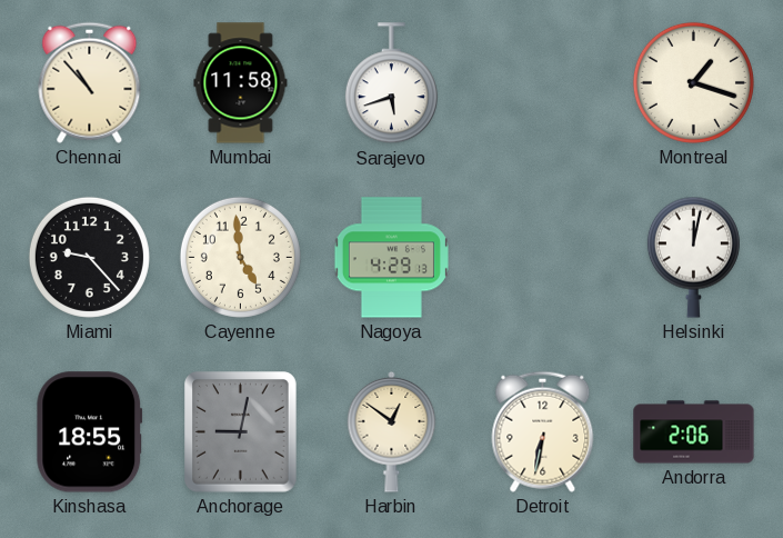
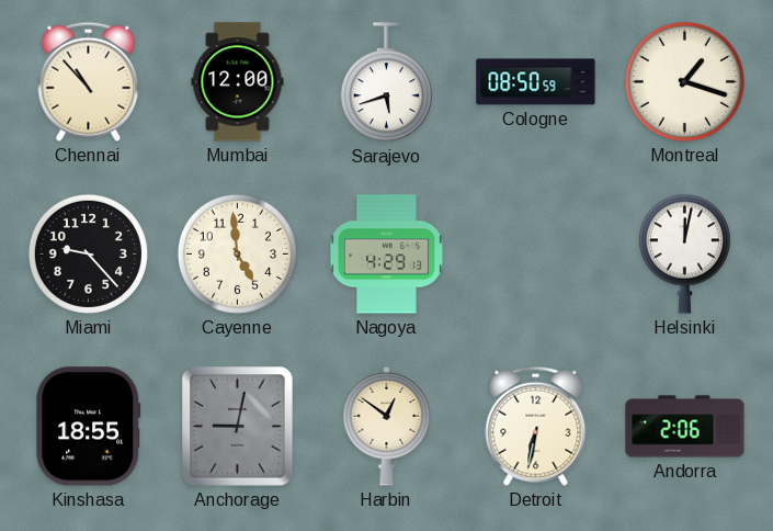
Mumbai: 11:58 -> 12:00
Cologne: none -> 08:50
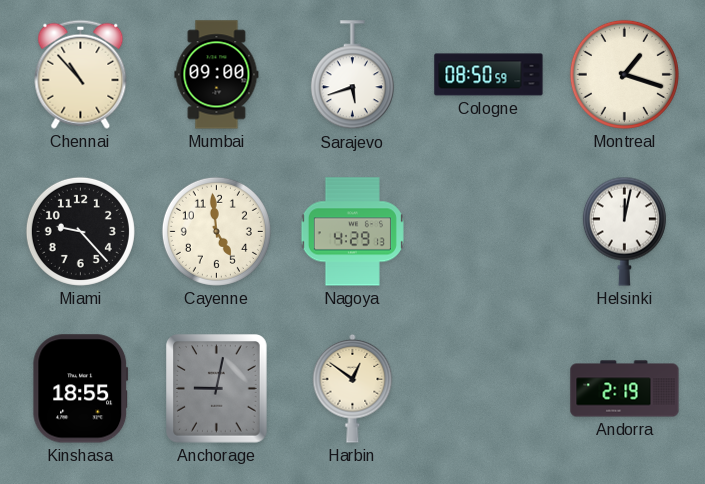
Mumbai: 12:00 -> 09:00
Detroit: 6:32 -> none
Andorra: 2:06 -> 2:19
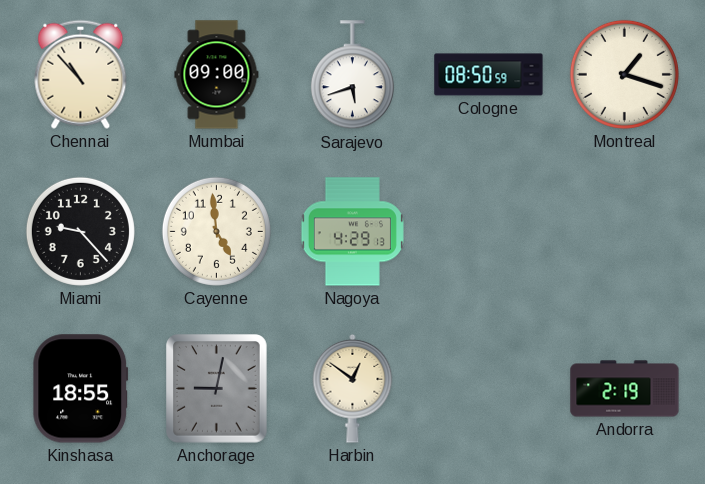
Helsinki: 12:02 -> none
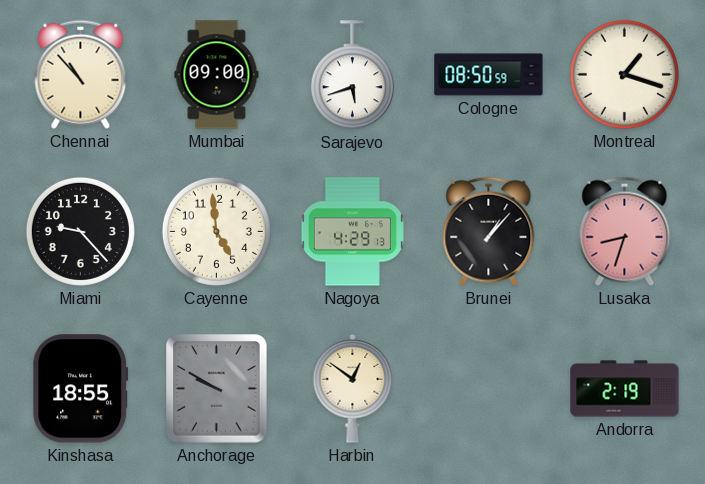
Brunei: none -> 1:07
Lusaka: none -> 8:33
Anchorage: 9:02 -> 9:50
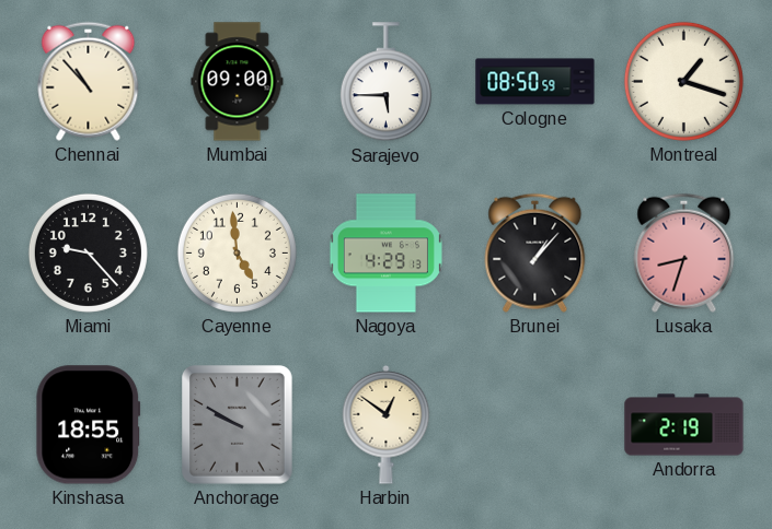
Sarajevo: 5:42 -> 5:45
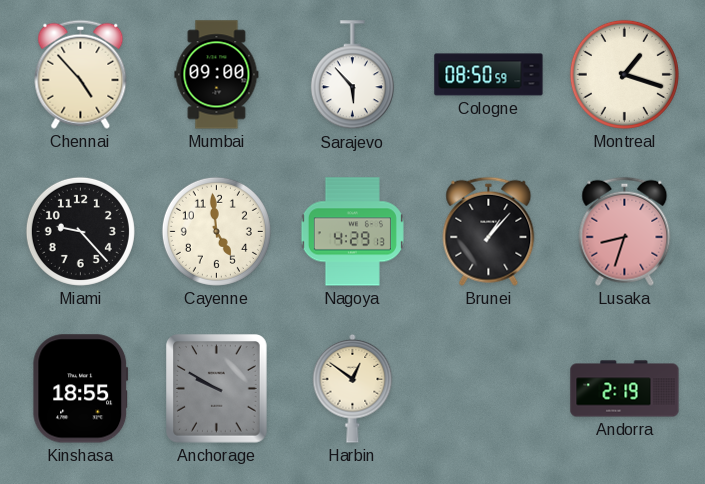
Chennai: 10:53 -> 4:53
Sarajevo: 5:45 -> 5:53
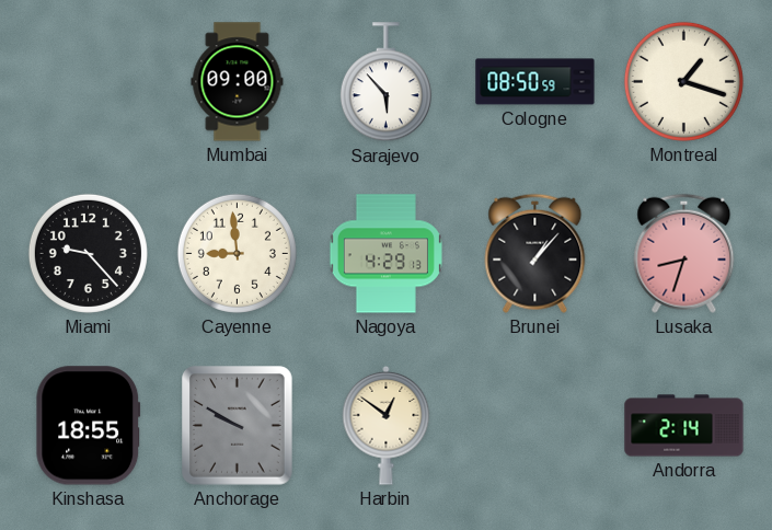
Chennai: 4:53 -> none
Cayenne: 4:59 -> 8:59
Andorra: 2:19 -> 2:14
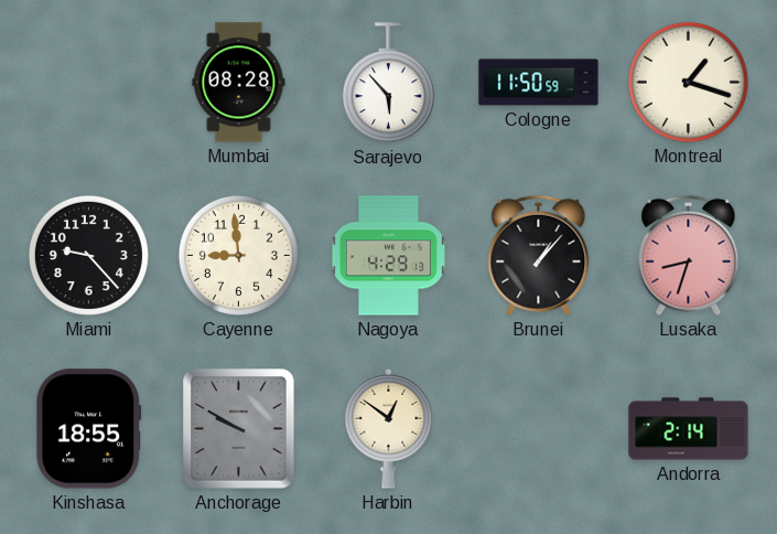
Mumbai: 09:00 -> 08:28
Cologne: 08:50 -> 11:50
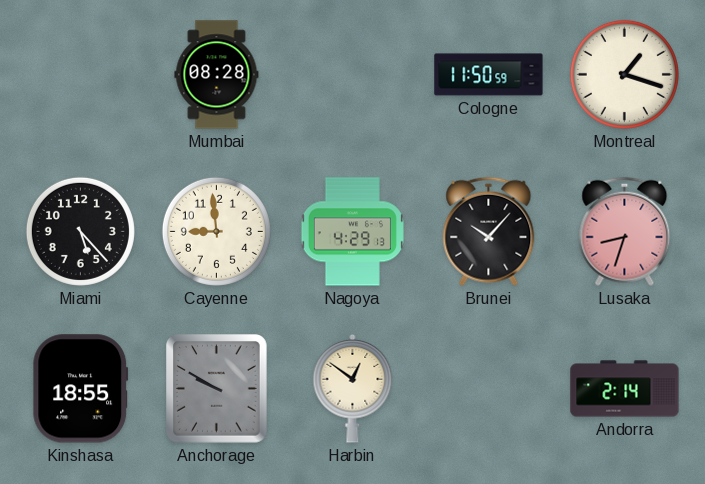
Sarajevo: 5:53 -> none
Miami: 9:23 -> 5:23
Brunei: 1:07 -> 10:07
